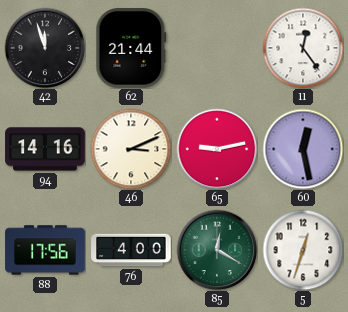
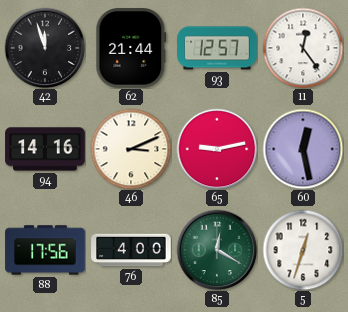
93: none -> 12:57
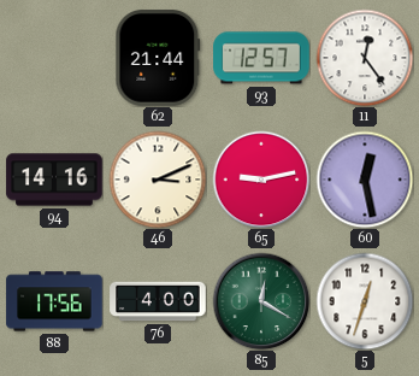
42: 11:57 -> none
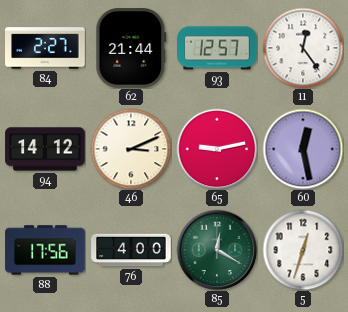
84: none -> 2:27
94: 14:16 -> 14:12
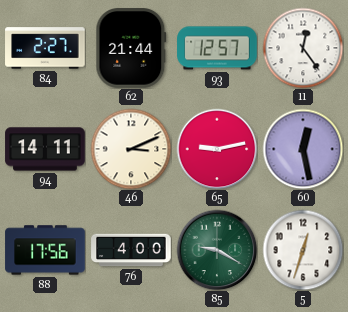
94: 14:12 -> 14:11
85: 12:20 -> 9:20
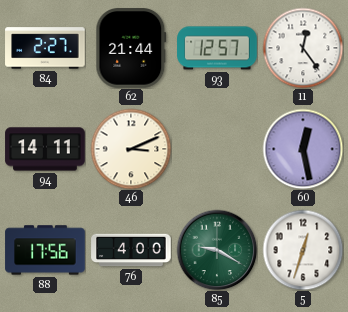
65: 9:13 -> none
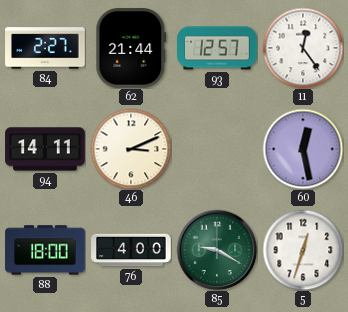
88: 17:56 -> 18:00
